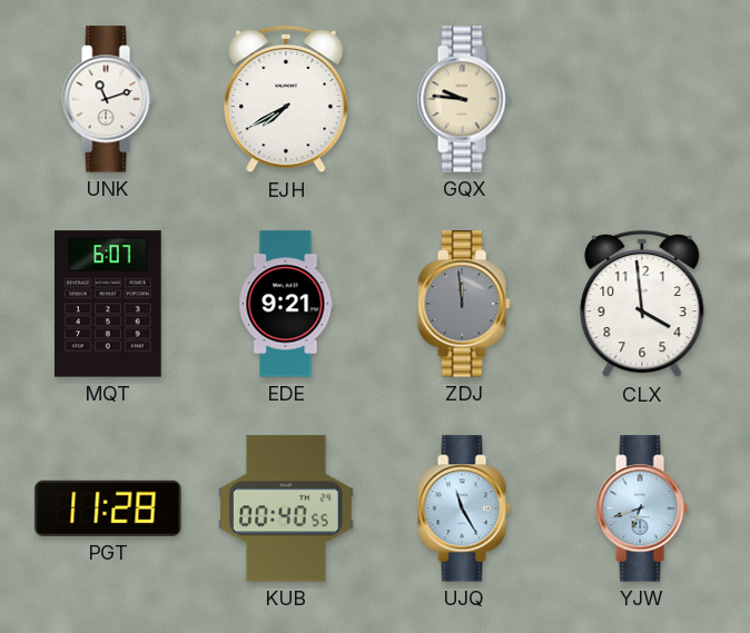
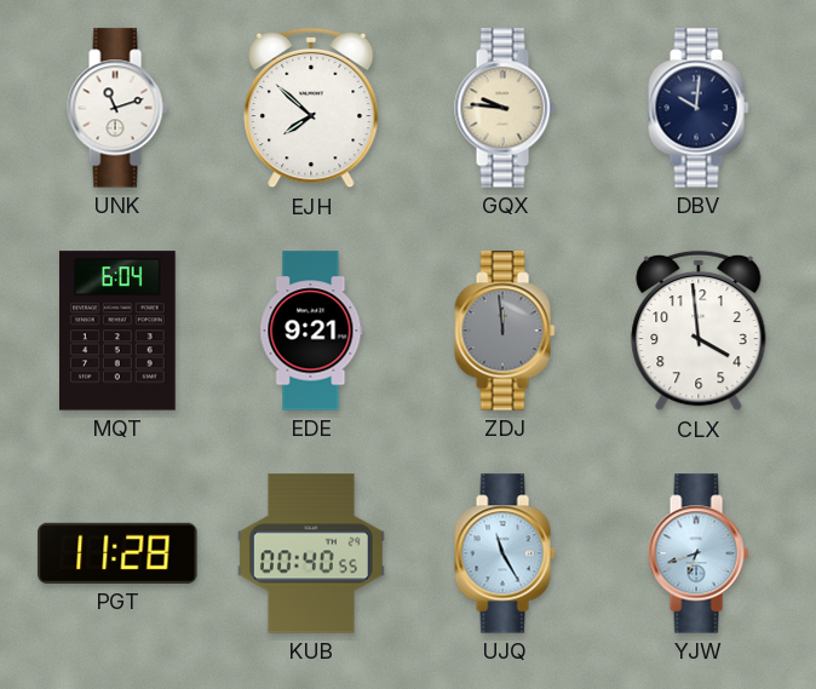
EJH: 7:40 -> 7:52
DBV: none -> 10:01
MQT: 6:07 -> 6:04
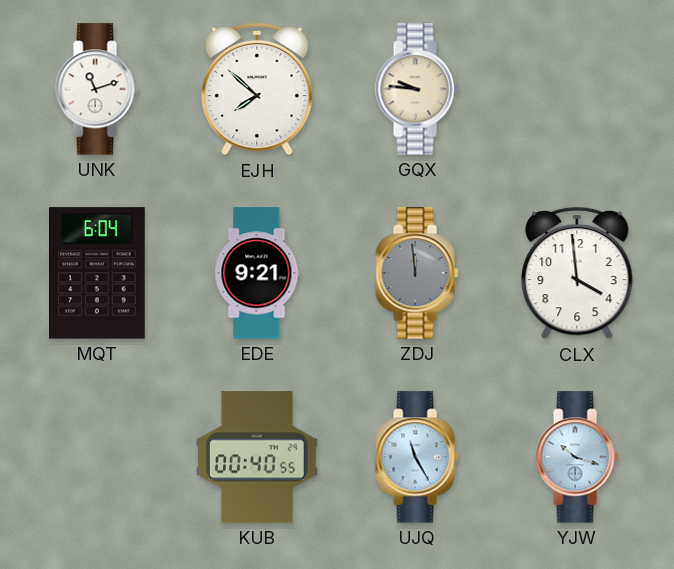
DBV: 10:01 -> none
PGT: 11:28 -> none
YJW: 6:42 -> 10:18
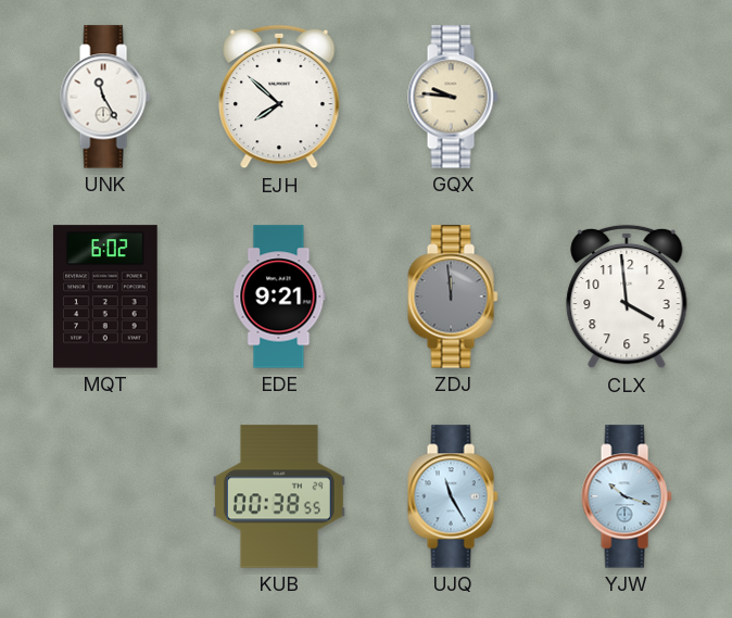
UNK: 11:12 -> 11:25
MQT: 6:04 -> 6:02
KUB: 00:40 -> 00:38
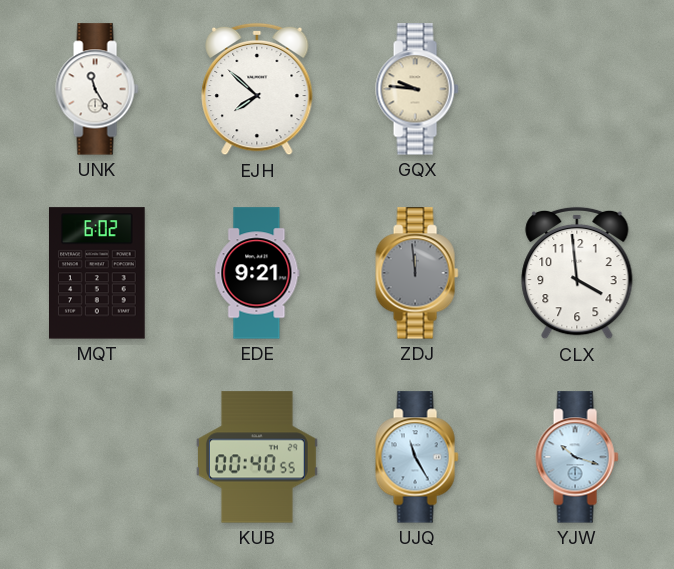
KUB: 00:38 -> 00:40
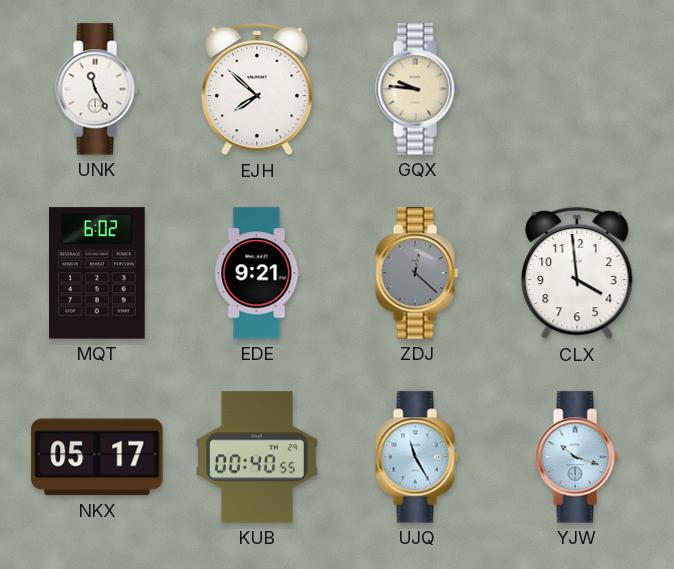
ZDJ: 11:59 -> 12:22
NKX: none -> 05:17
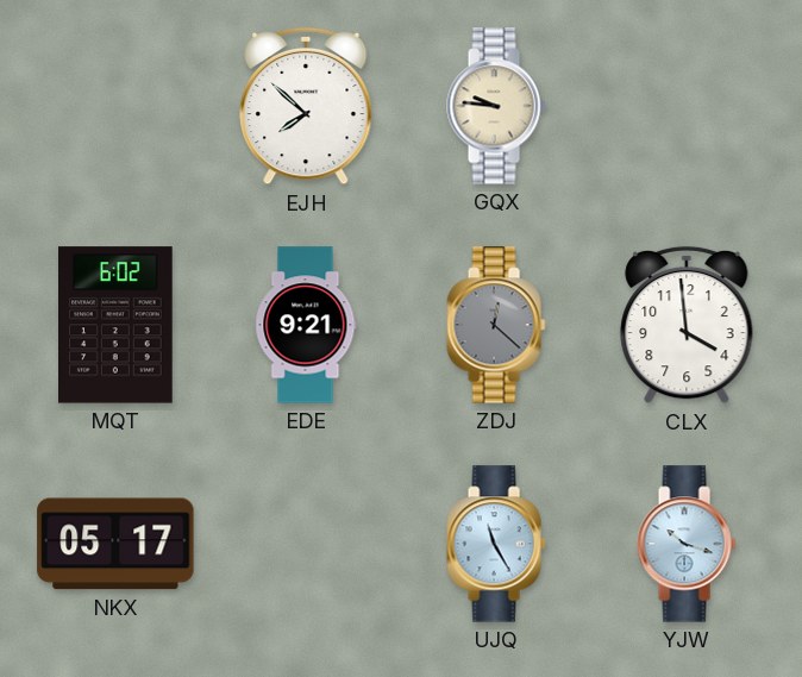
UNK: 11:25 -> none
KUB: 00:40 -> none
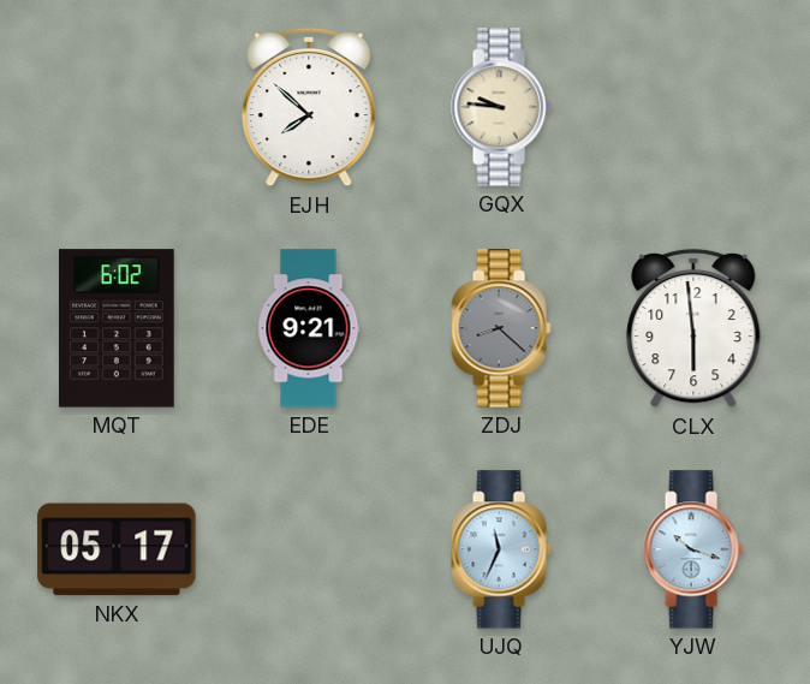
ZDJ: 12:22 -> 8:22
CLX: 3:59 -> 5:59
UJQ: 11:25 -> 11:34
